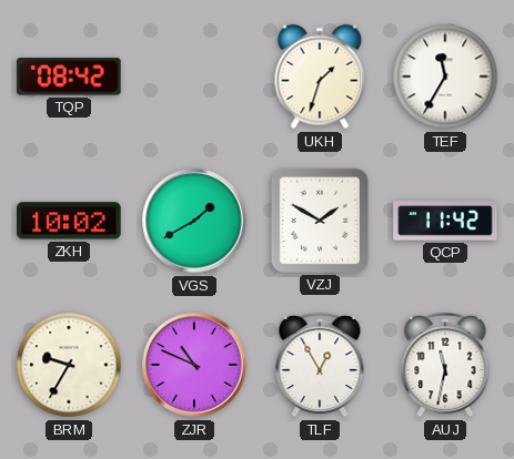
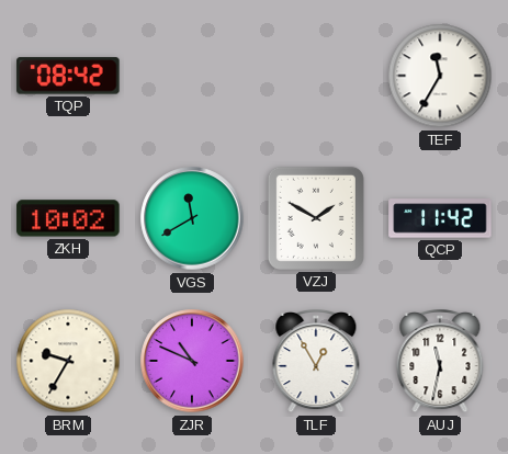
UKH: 1:33 -> none
VGS: 1:40 -> 11:40
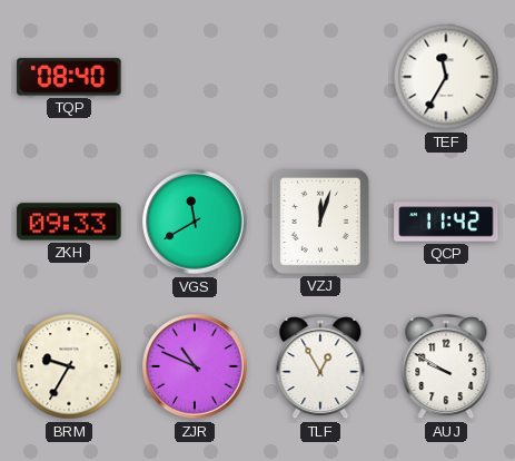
TQP: 08:42 -> 08:40
ZKH: 10:02 -> 09:33
VZJ: 1:50 -> 12:03
AUJ: 11:32 -> 9:50
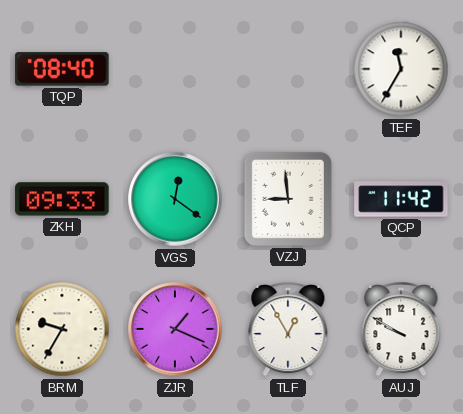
VGS: 11:40 -> 12:21
VZJ: 12:03 -> 8:59
ZJR: 10:49 -> 1:19
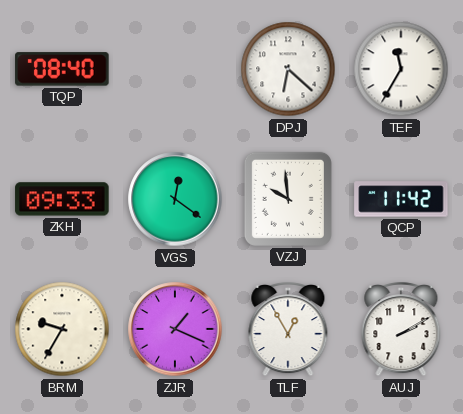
DPJ: none -> 6:22
VZJ: 8:59 -> 9:59
AUJ: 9:50 -> 2:10
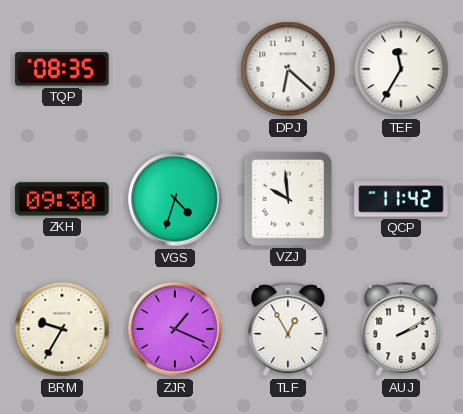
TQP: 08:40 -> 08:35
ZKH: 09:33 -> 09:30
VGS: 12:21 -> 4:33
